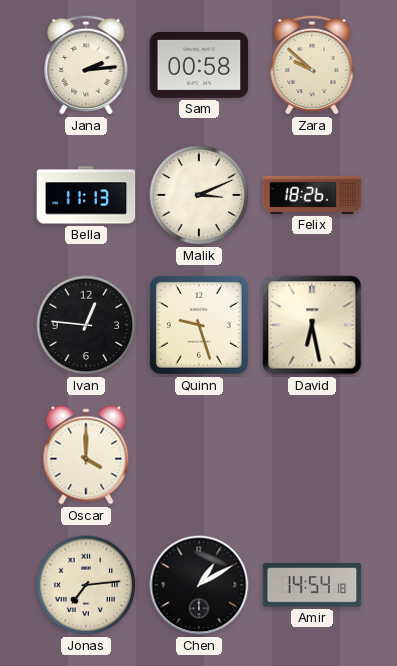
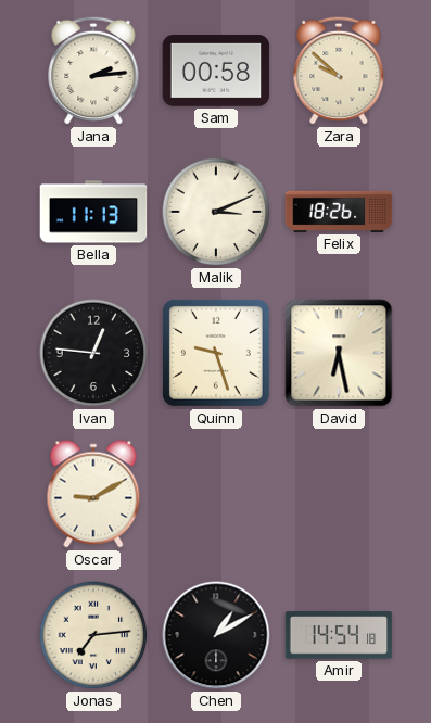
Oscar: 4:00 -> 9:10
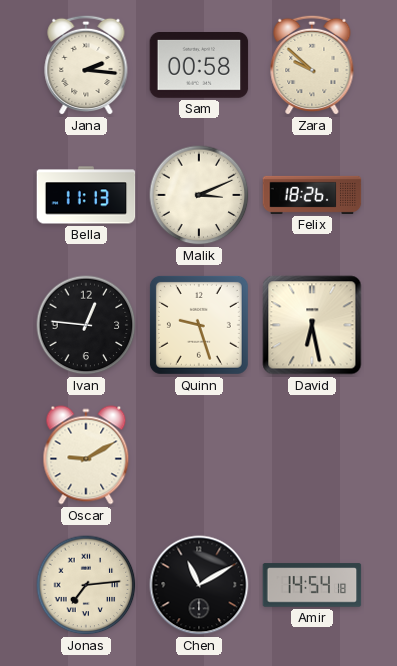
Jana: 2:14 -> 2:16
Chen: 1:10 -> 11:10
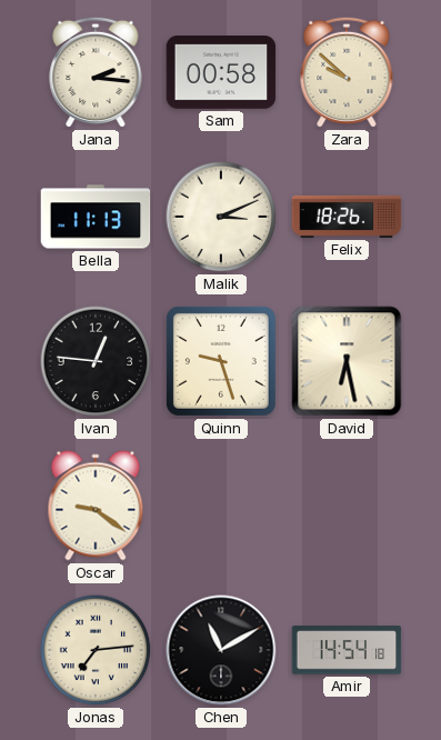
Oscar: 9:10 -> 9:21
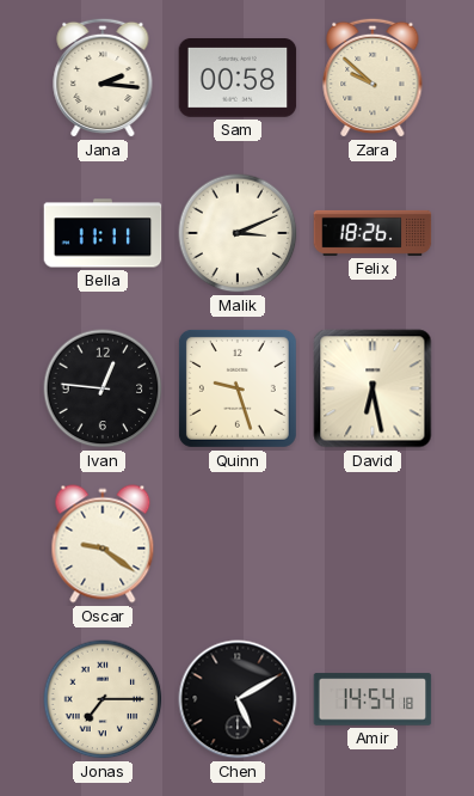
Bella: 11:13 -> 11:11
Jonas: 7:14 -> 7:15
Chen: 11:10 -> 5:10
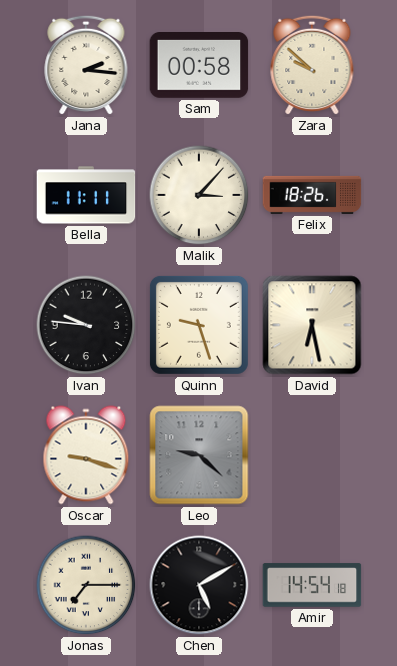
Malik: 3:11 -> 3:07
Ivan: 12:46 -> 9:46
Oscar: 9:21 -> 9:18
Leo: none -> 9:22
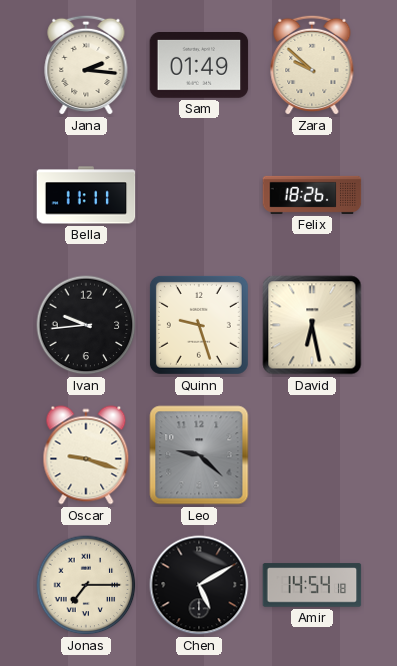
Sam: 00:58 -> 01:49
Malik: 3:07 -> none
Ivan: 9:46 -> 9:44
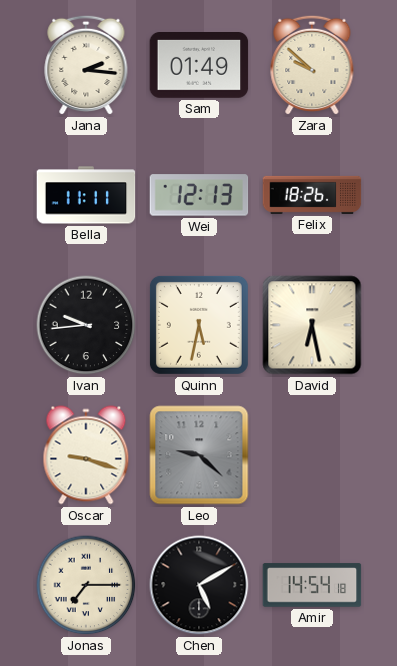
Wei: none -> 12:13
Quinn: 9:27 -> 5:32
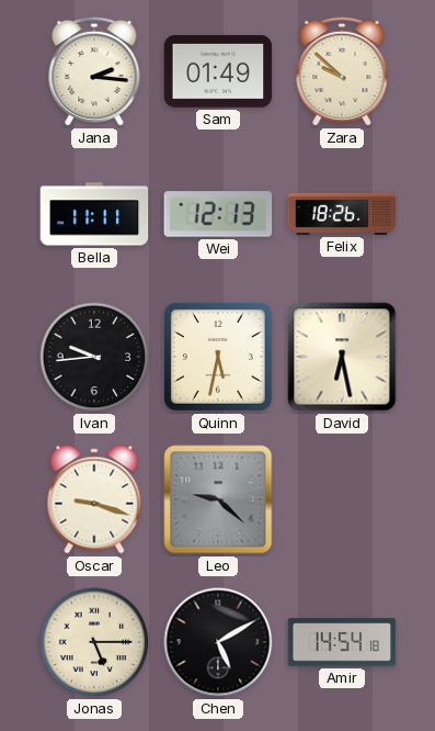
Jonas: 7:15 -> 5:15
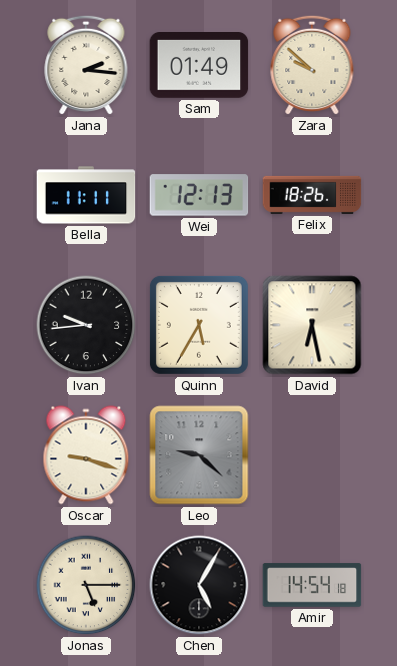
Quinn: 5:32 -> 5:35
Chen: 5:10 -> 5:05
